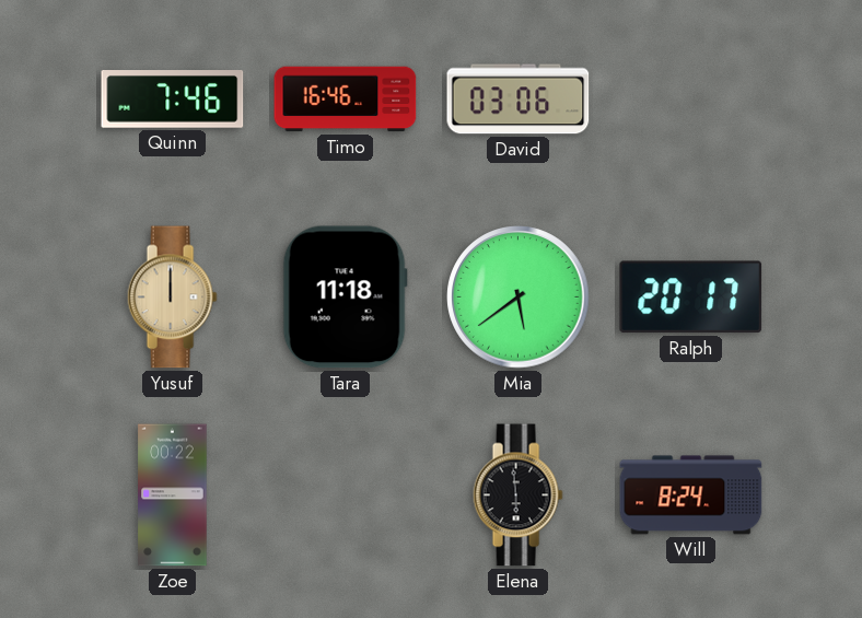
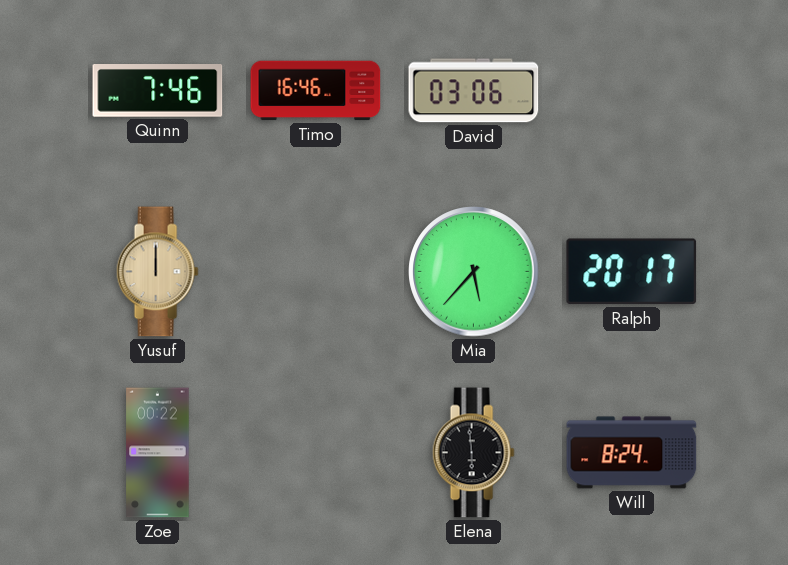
Tara: 11:18 -> none
Mia: 5:39 -> 5:37
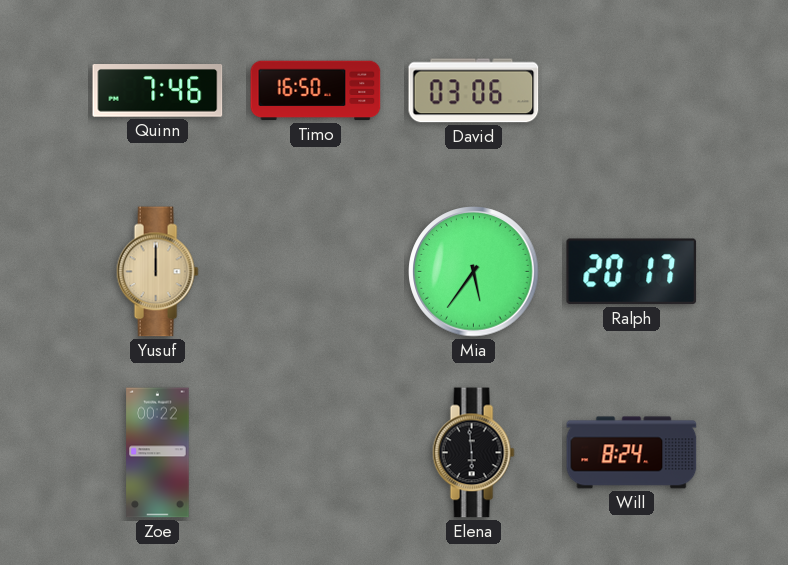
Timo: 16:46 -> 16:50
Mia: 5:37 -> 5:36
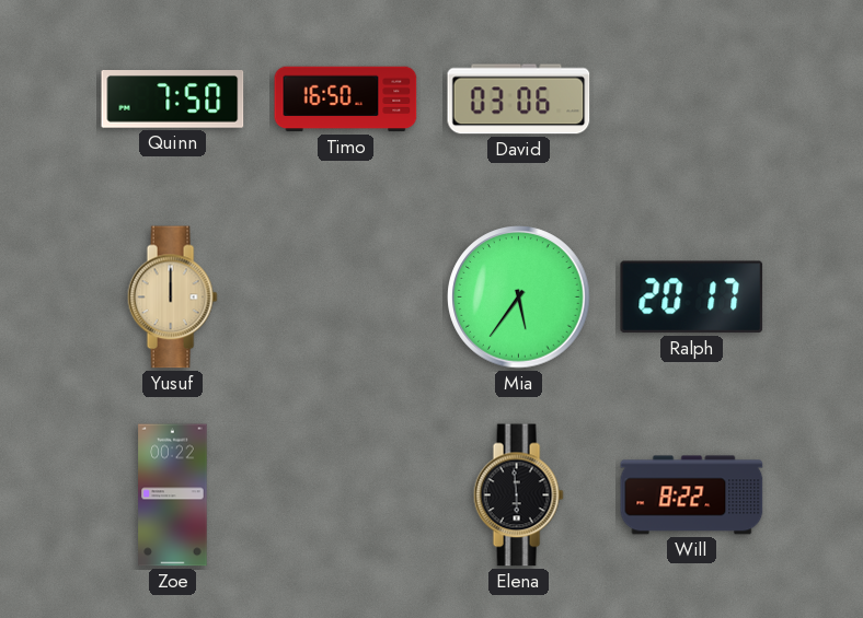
Quinn: 7:46 -> 7:50
Will: 8:24 -> 8:22
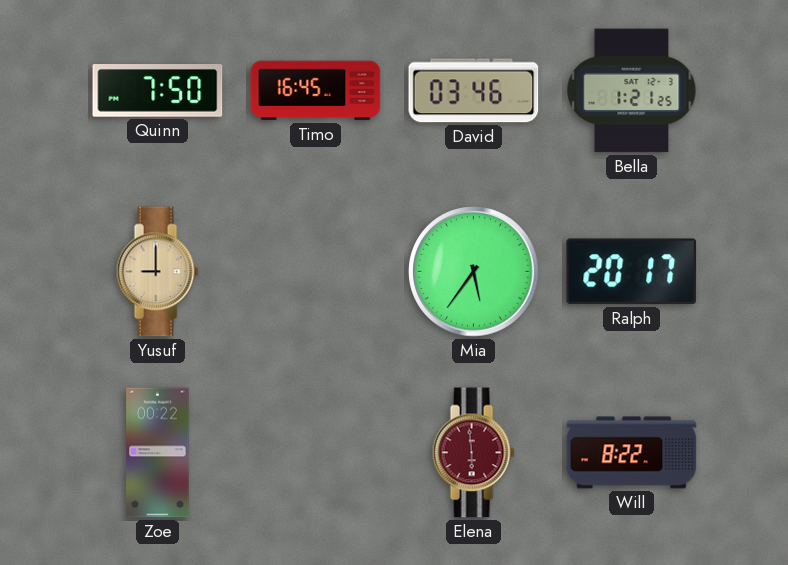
Timo: 16:50 -> 16:45
David: 03:06 -> 03:46
Bella: none -> 1:21
Yusuf: 12:00 -> 9:00
Elena dial: black -> burgundy
